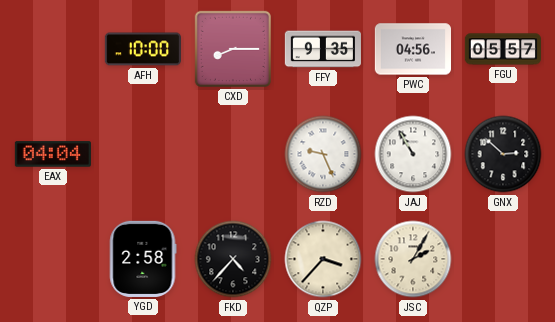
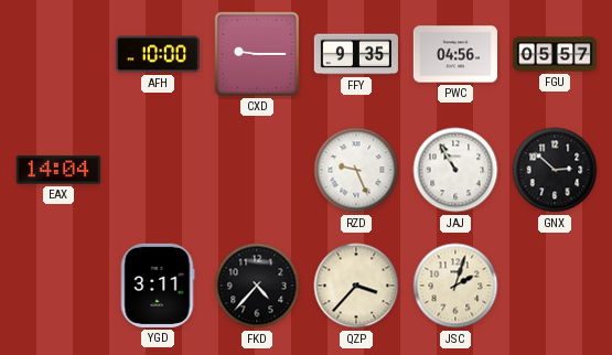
CXD: 8:15 -> 9:15
EAX: 04:04 -> 14:04
YGD: 2:58 -> 3:11
JSC: 2:05 -> 2:03
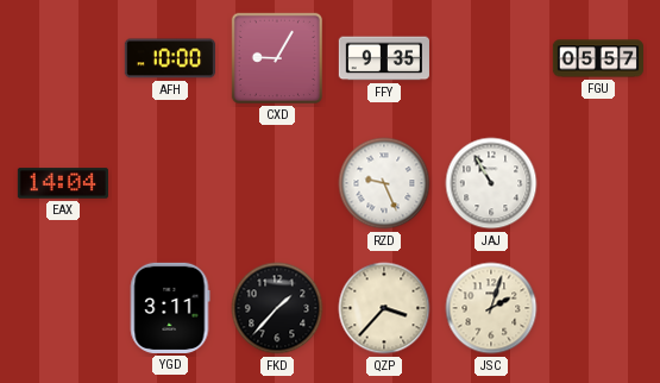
CXD: 9:15 -> 9:05
PWC: 04:56 -> none
GNX: 2:52 -> none
FKD: 4:37 -> 1:37
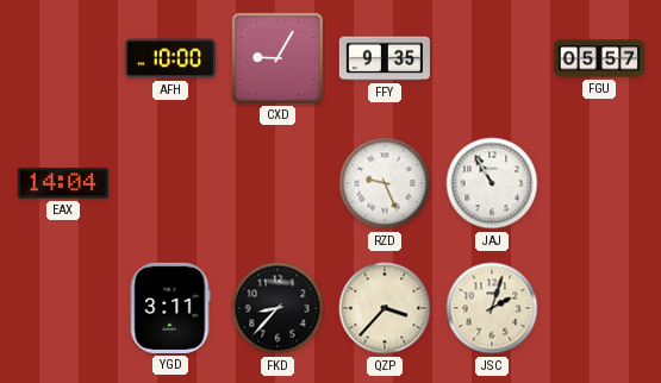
FKD: 1:37 -> 8:37
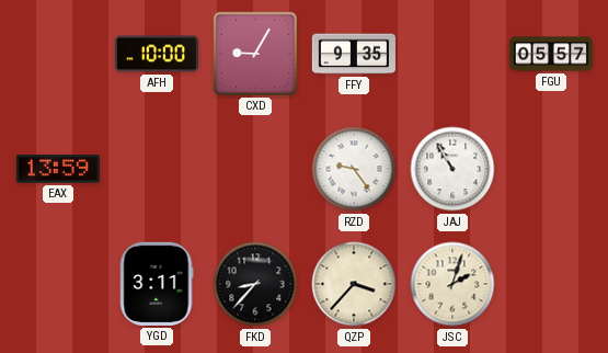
EAX: 14:04 -> 13:59
RZD: 9:26 -> 9:24
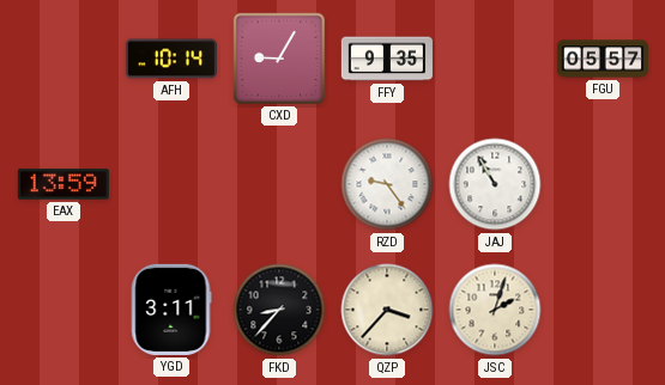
AFH: 10:00 -> 10:14
